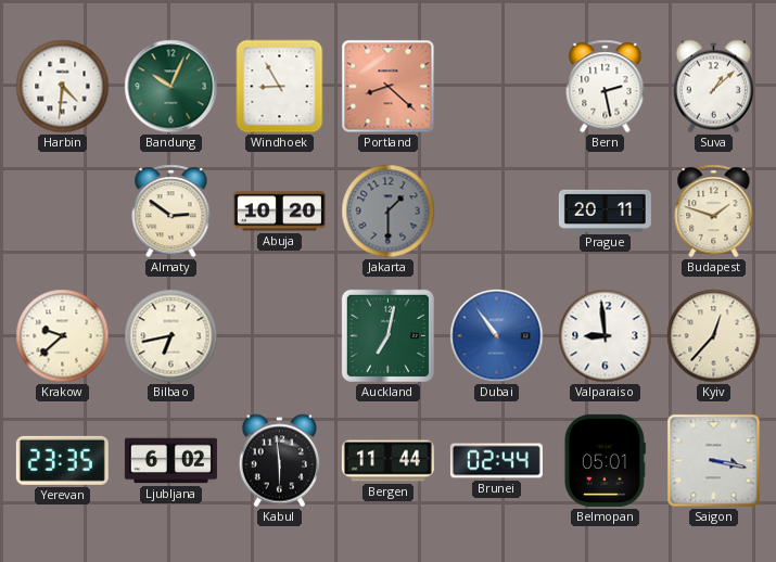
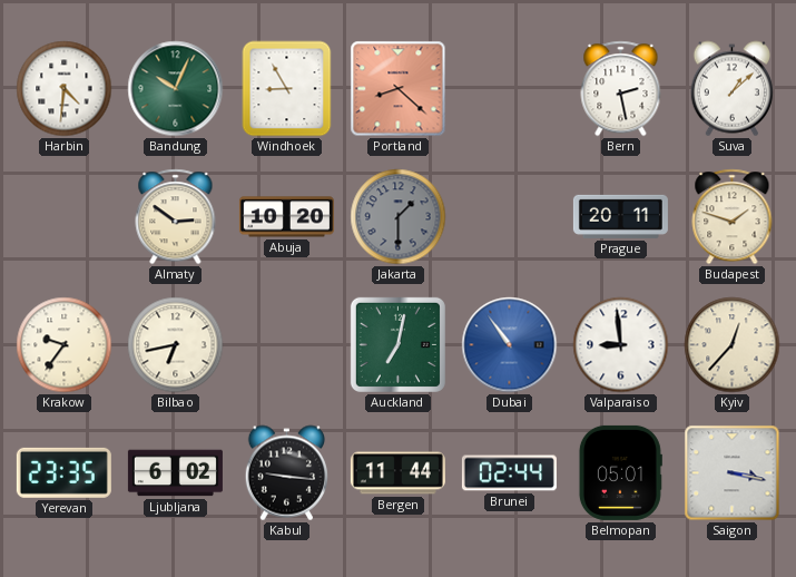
Krakow: 9:38 -> 9:36
Kabul: 5:59 -> 9:16
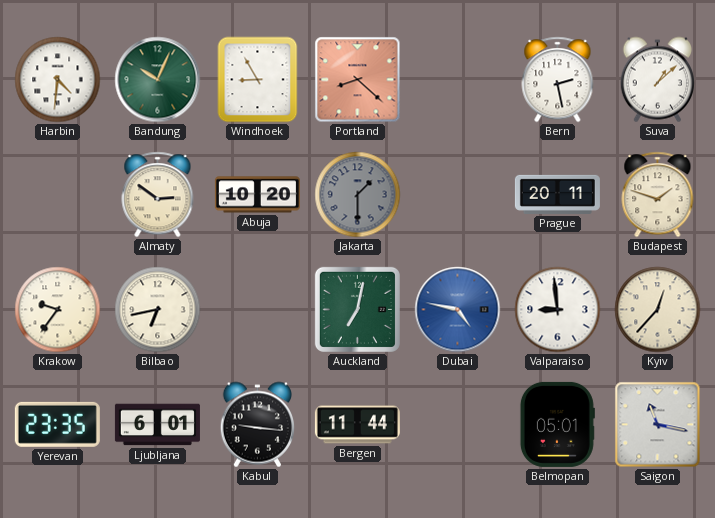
Dubai: 10:54 -> 4:47
Ljubljana: 6:02 -> 6:01
Brunei: 02:44 -> none
Saigon: 3:17 -> 11:17
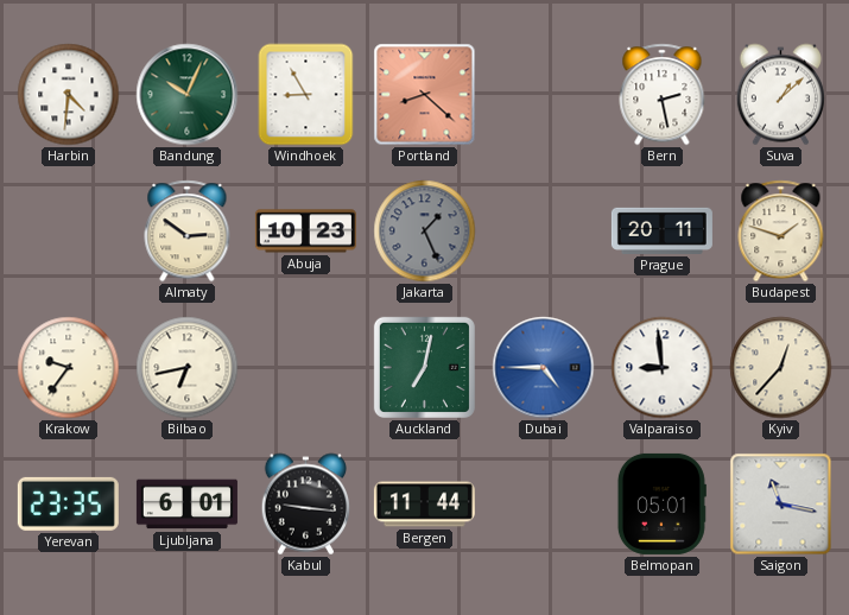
Abuja: 10:20 -> 10:23
Jakarta: 1:30 -> 1:26
Dubai: 4:47 -> 4:45
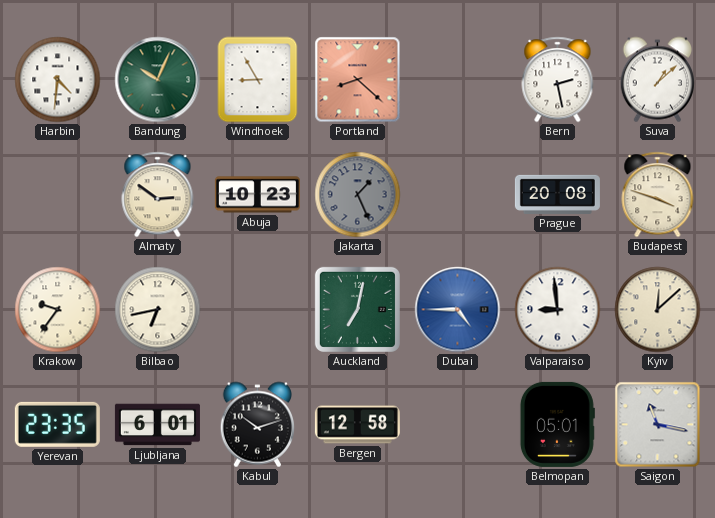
Prague: 20:11 -> 20:08
Budapest: 1:48 -> 3:48
Kyiv: 12:37 -> 12:08
Kabul: 9:16 -> 10:12
Bergen: 11:44 -> 12:58
